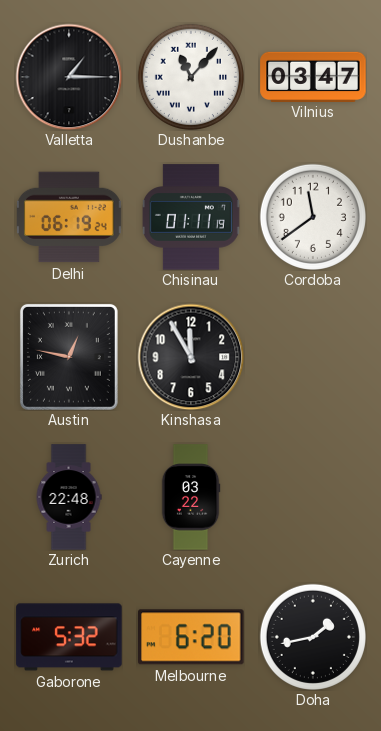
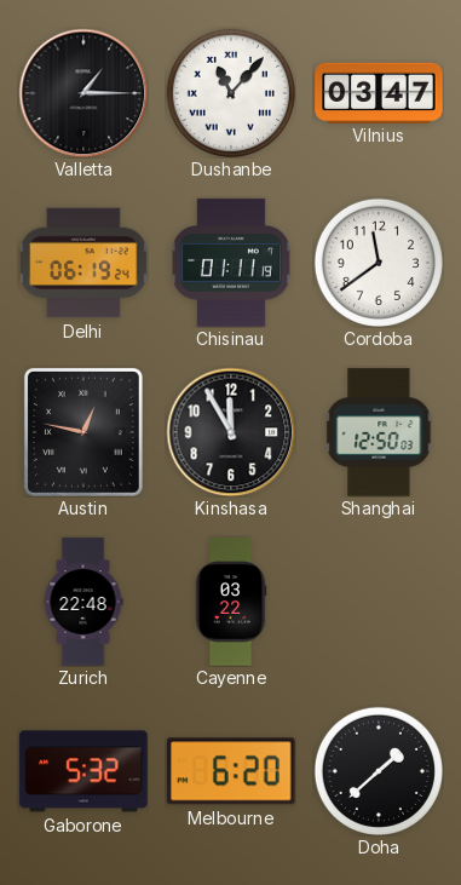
Shanghai: none -> 12:50
Doha: 1:43 -> 1:38
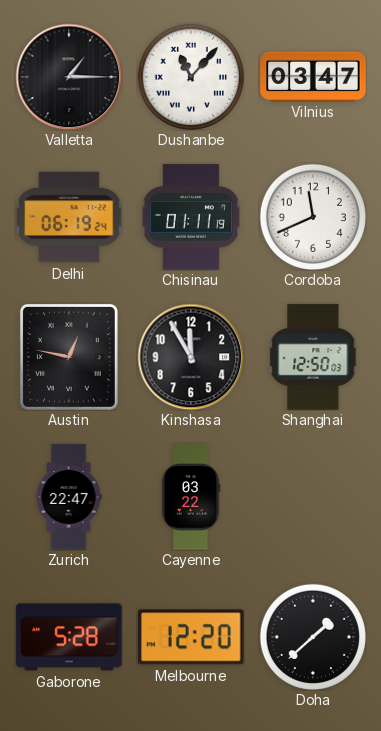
Cordoba: 11:39 -> 11:41
Zurich: 22:48 -> 22:47
Gaborone: 5:32 -> 5:28
Melbourne: 6:20 -> 12:20
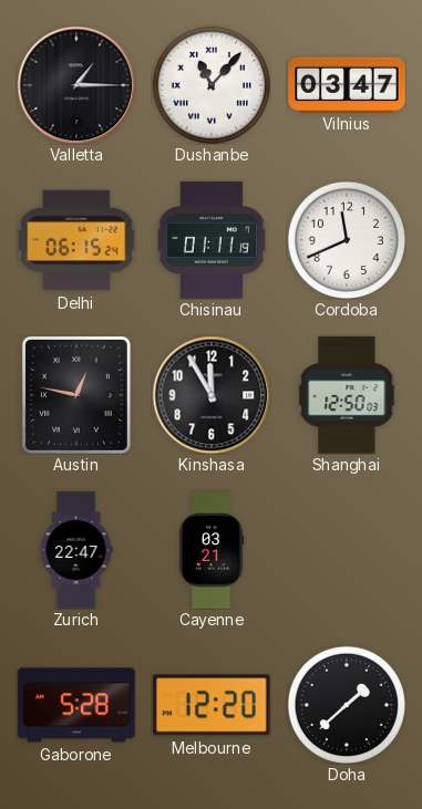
Delhi: 06:19 -> 06:15
Cayenne: 03:22 -> 03:21
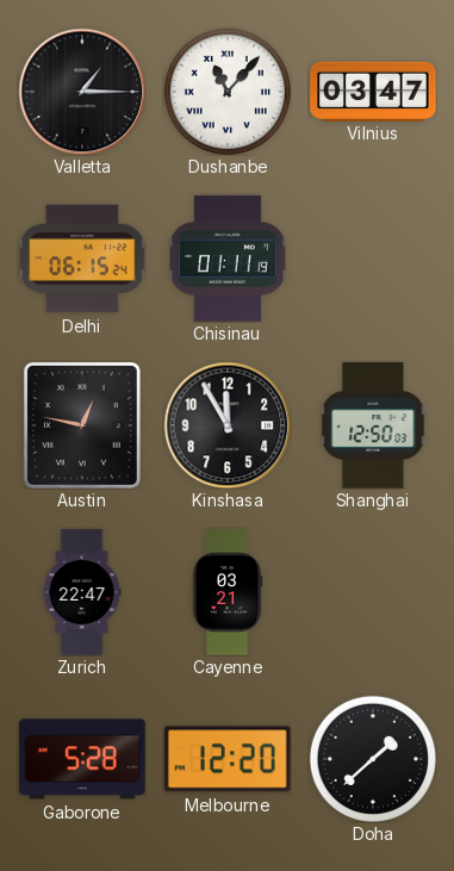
Cordoba: 11:41 -> none
